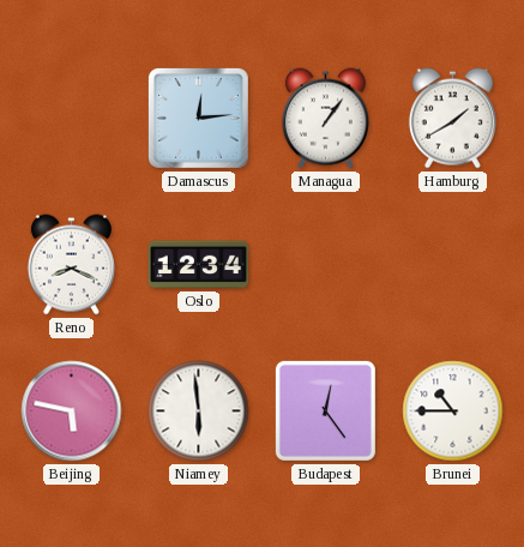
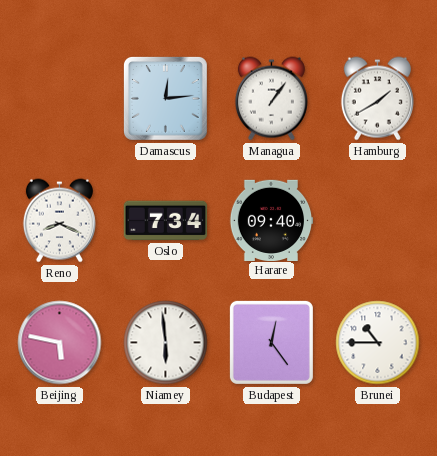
Oslo: 12:34 -> 7:34
Harare: none -> 09:40
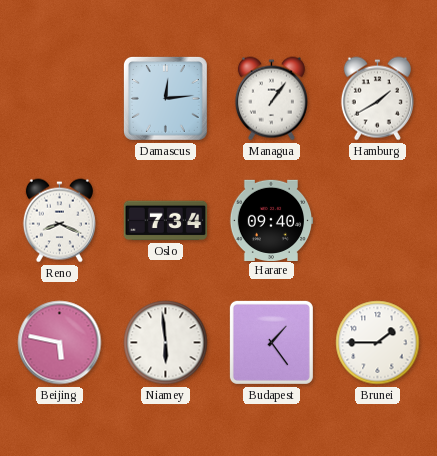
Budapest: 12:24 -> 1:24
Brunei: 10:45 -> 1:45
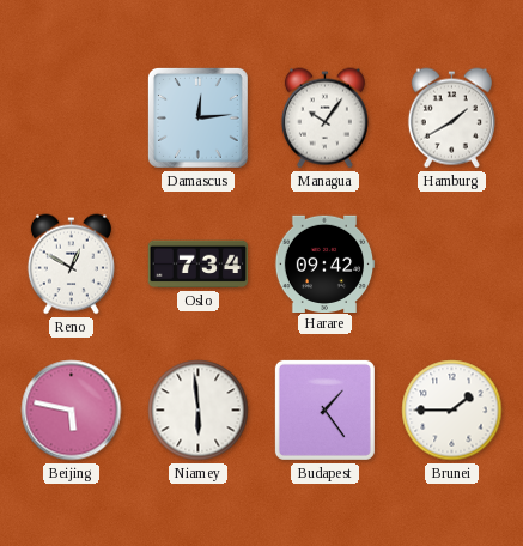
Managua: 1:06 -> 10:06
Reno: 8:19 -> 12:50
Harare: 09:40 -> 09:42
